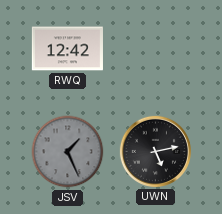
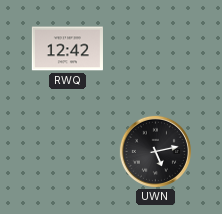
JSV: 1:26 -> none
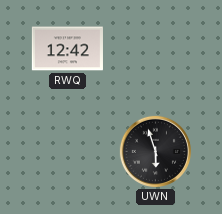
UWN: 5:13 -> 5:57
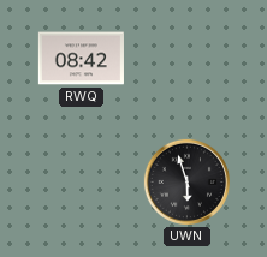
RWQ: 12:42 -> 08:42
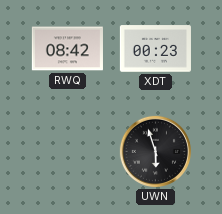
XDT: none -> 00:23
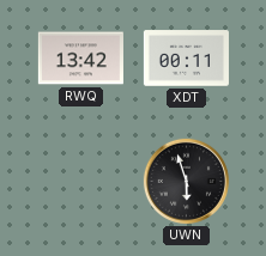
RWQ: 08:42 -> 13:42
XDT: 00:23 -> 00:11
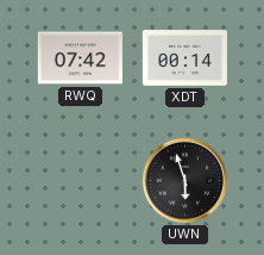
RWQ: 13:42 -> 07:42
XDT: 00:11 -> 00:14
